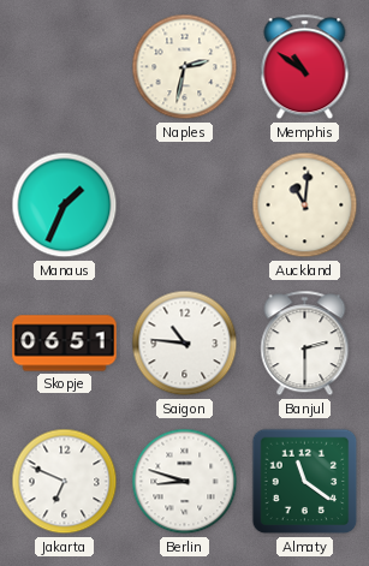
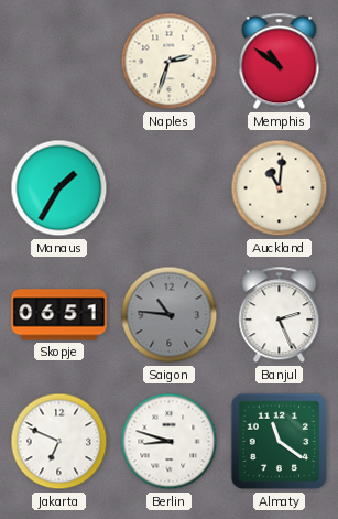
Naples: 2:32 -> 2:33
Manaus: 1:34 -> 1:35
Saigon dial: white -> grey
Banjul: 2:30 -> 2:26
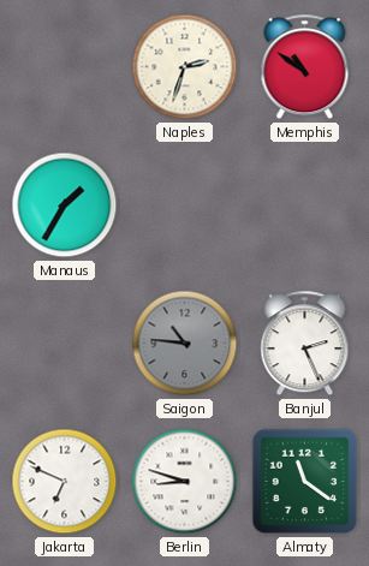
Auckland: 11:01 -> none
Skopje: 06:51 -> none
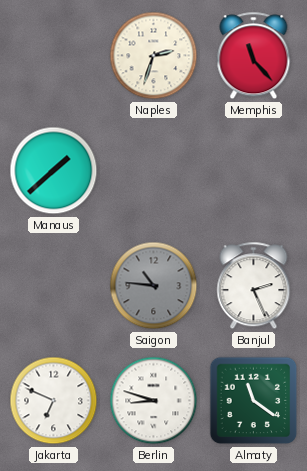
Memphis: 10:51 -> 11:23
Manaus: 1:35 -> 1:38
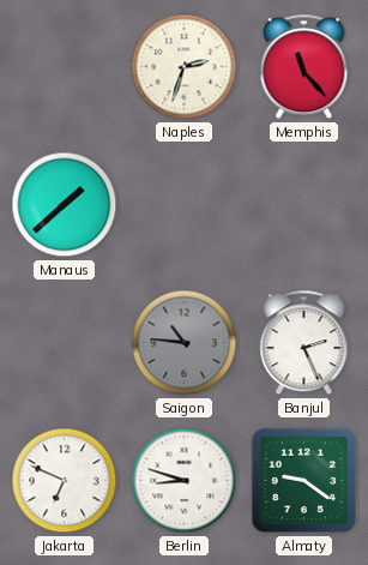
Almaty: 11:21 -> 9:21
